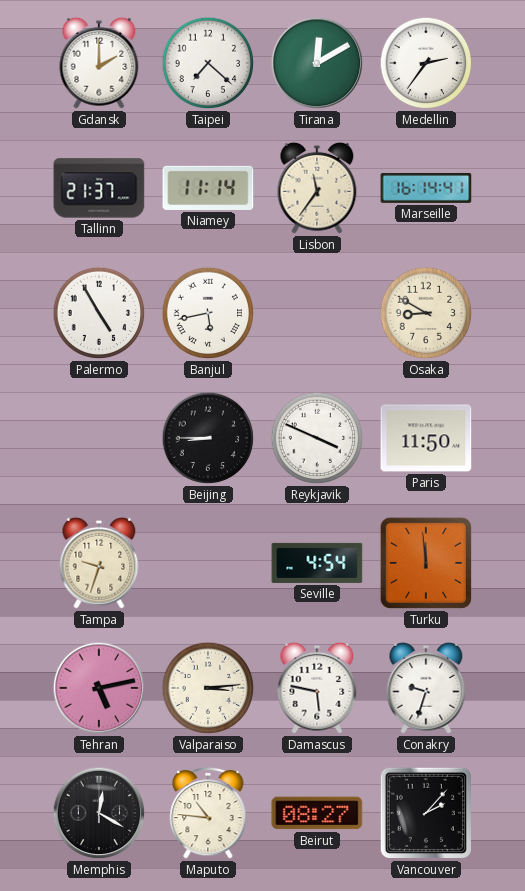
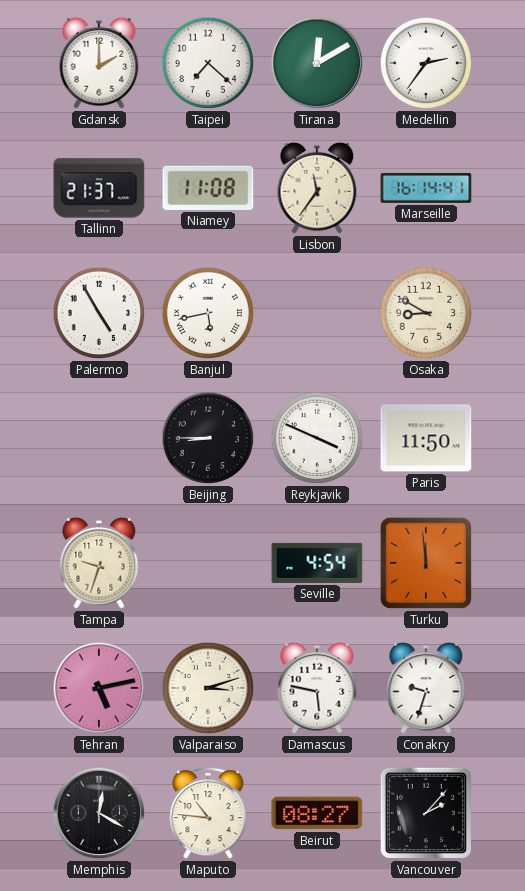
Niamey: 11:14 -> 11:08
Valparaiso: 3:14 -> 3:12
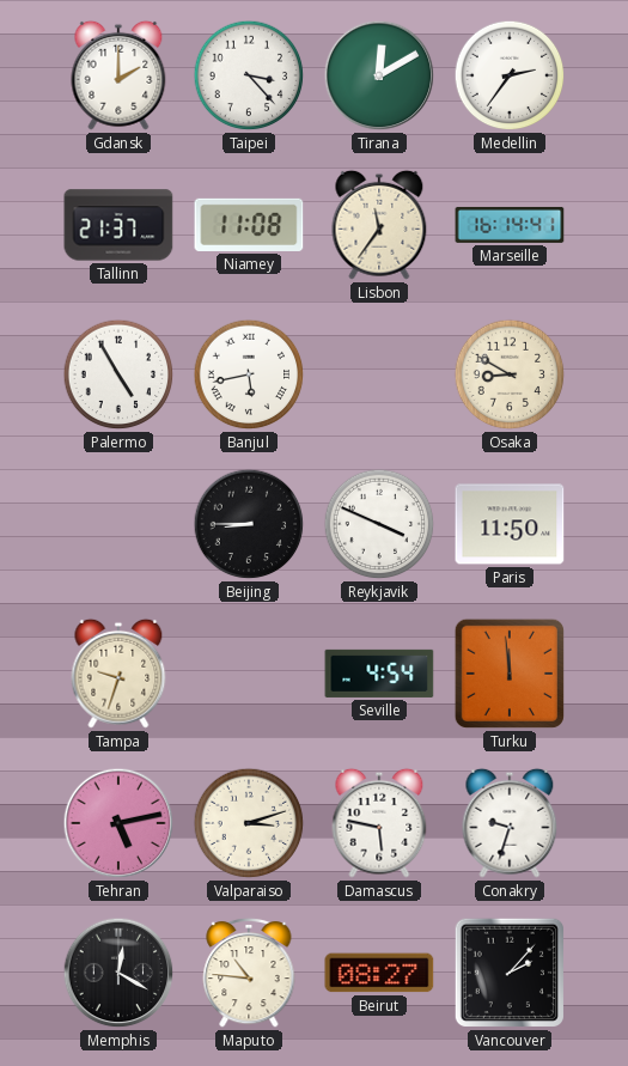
Taipei: 7:22 -> 3:23
